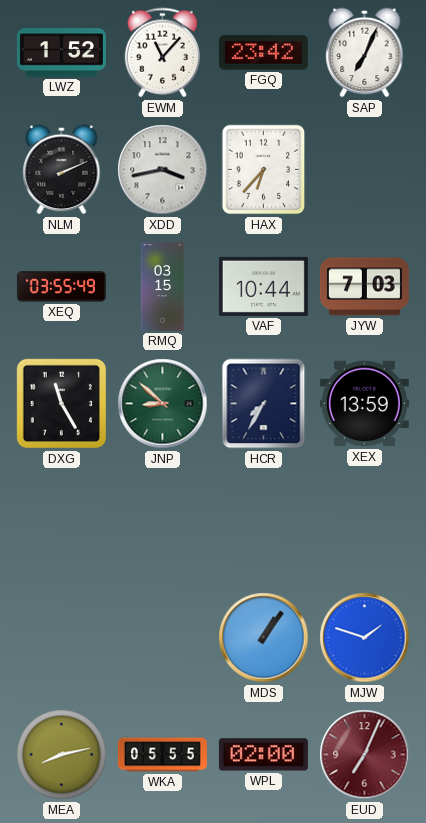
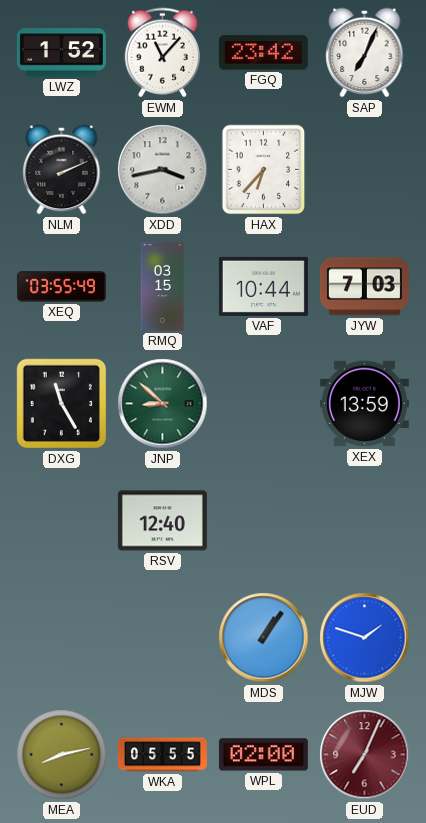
HCR: 7:35 -> none
RSV: none -> 12:40
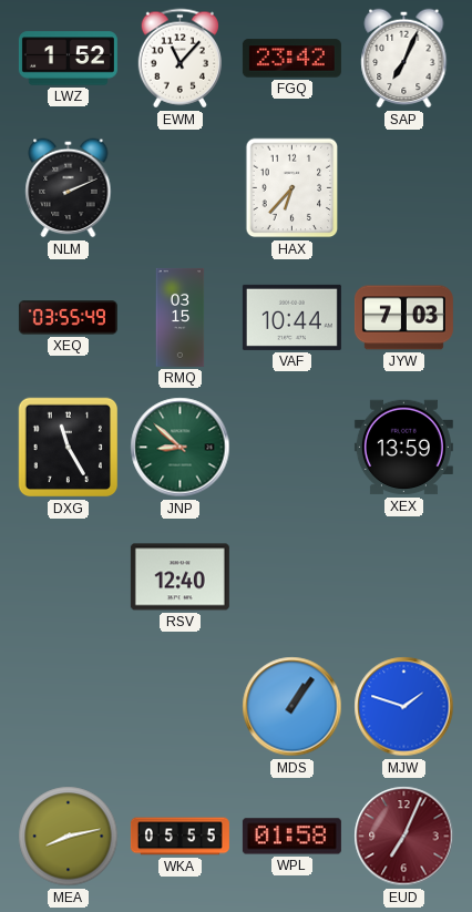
XDD: 3:43 -> none
WPL: 02:00 -> 01:58
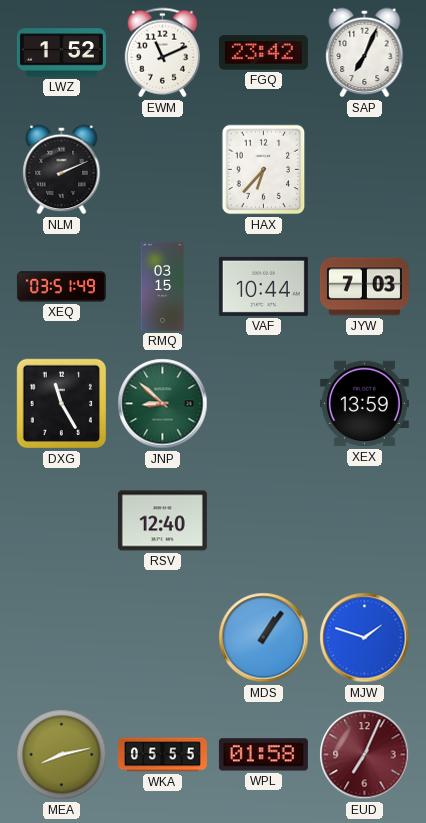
EWM: 11:07 -> 11:11
XEQ: 03:55 -> 03:51
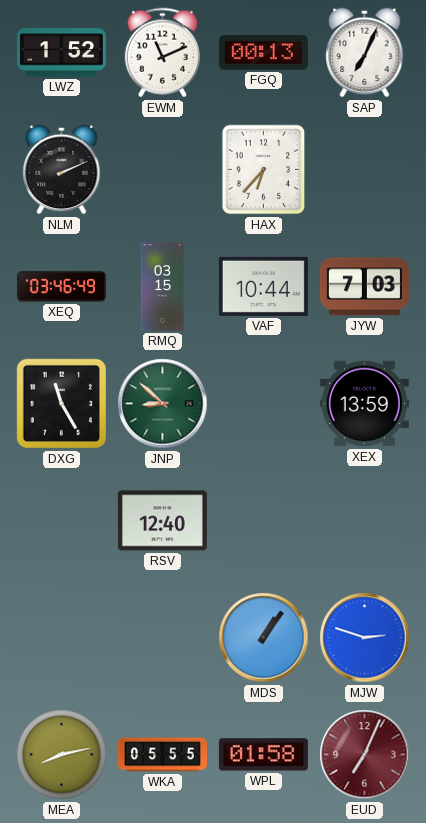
FGQ: 23:42 -> 00:13
XEQ: 03:51 -> 03:46
MJW: 1:48 -> 2:48
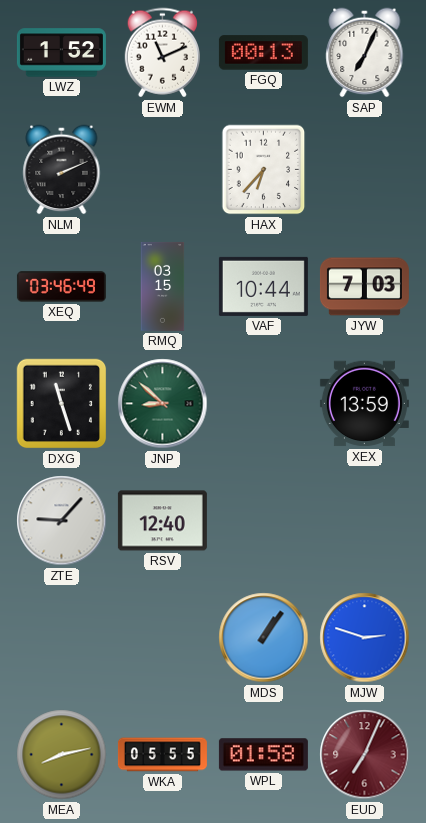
DXG: 11:25 -> 11:27
ZTE: none -> 9:07
